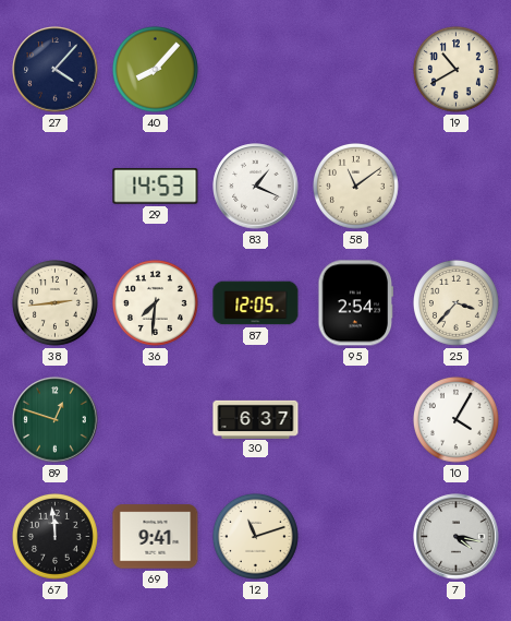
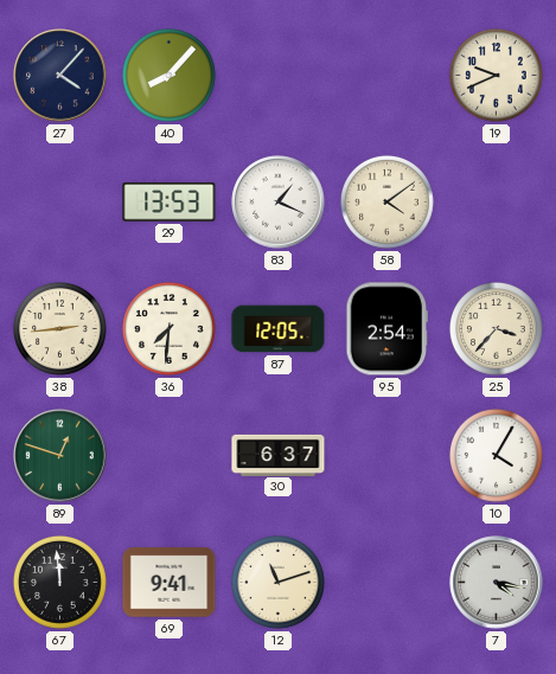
19: 10:40 -> 9:41
29: 14:53 -> 13:53
58: 11:09 -> 4:09
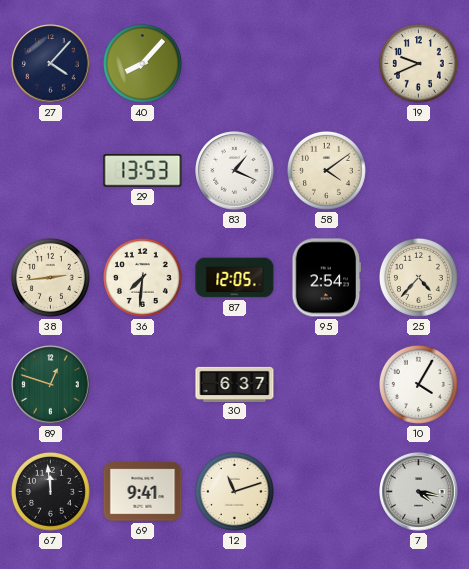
25: 3:37 -> 4:37
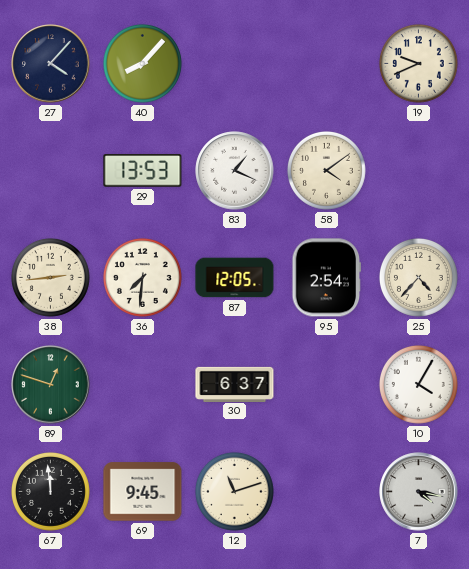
69: 9:41 -> 9:45
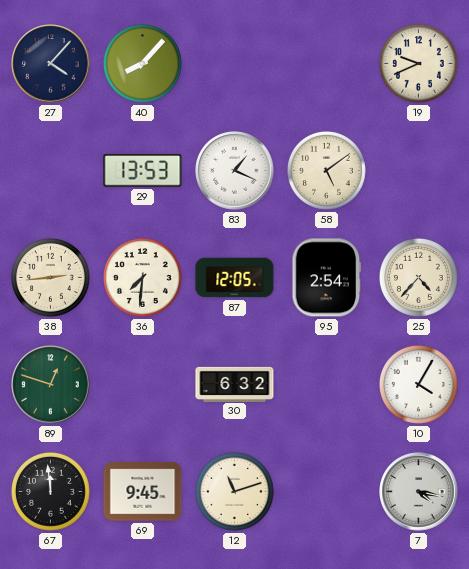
58: 4:09 -> 5:09
30: 6:37 -> 6:32
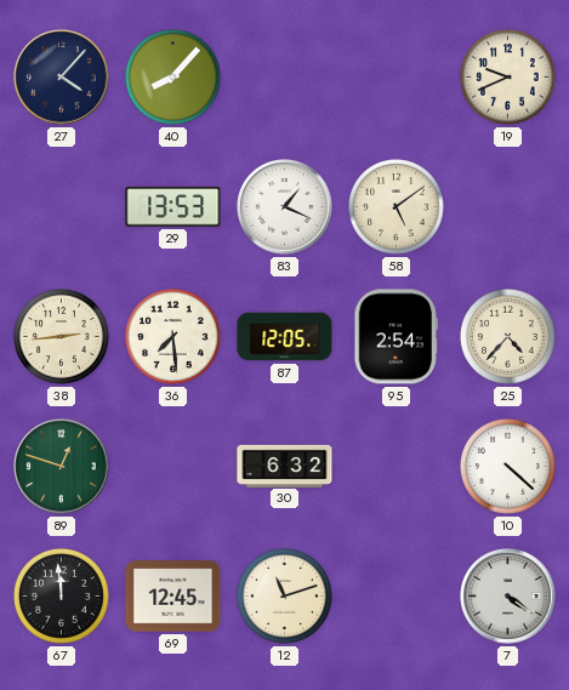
36: 7:31 -> 7:29
10: 4:05 -> 4:22
69: 9:45 -> 12:45
7: 4:17 -> 4:21
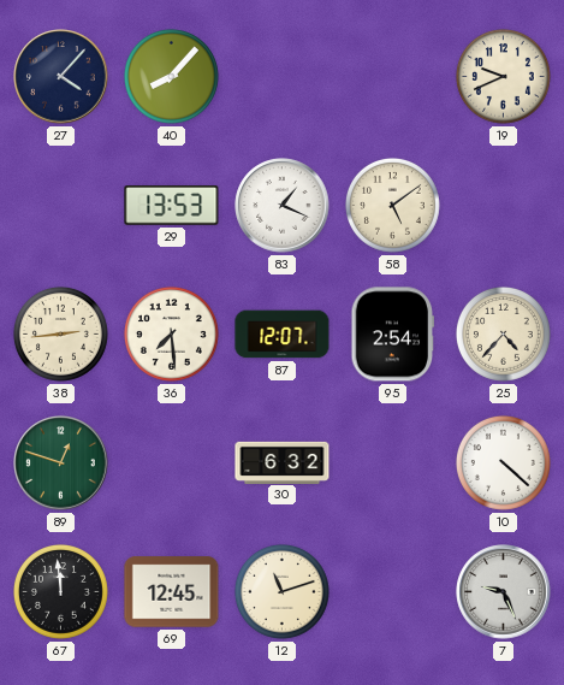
87: 12:05 -> 12:07
7: 4:21 -> 9:26
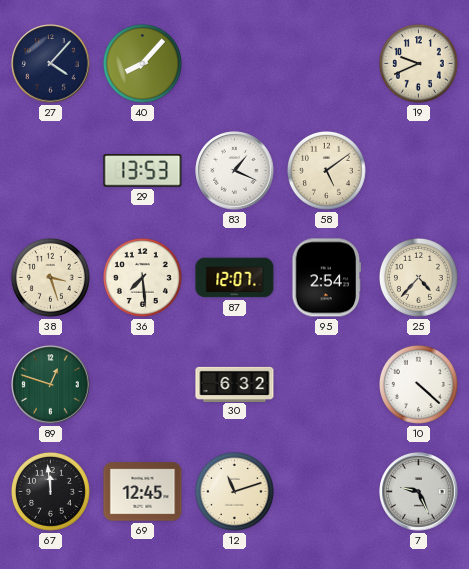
38: 2:44 -> 3:27
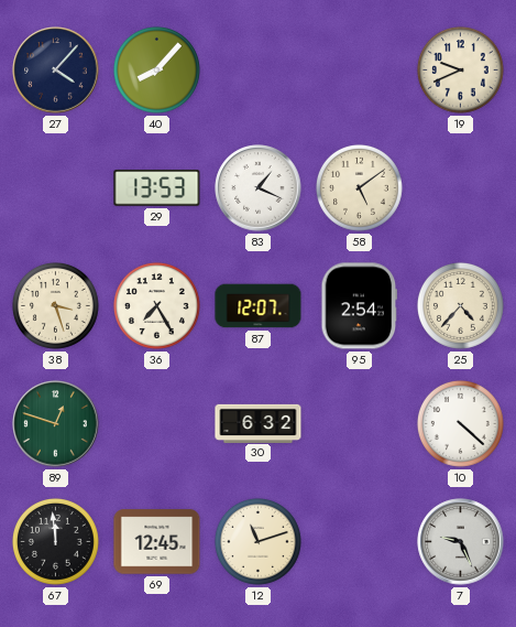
36: 7:29 -> 7:25
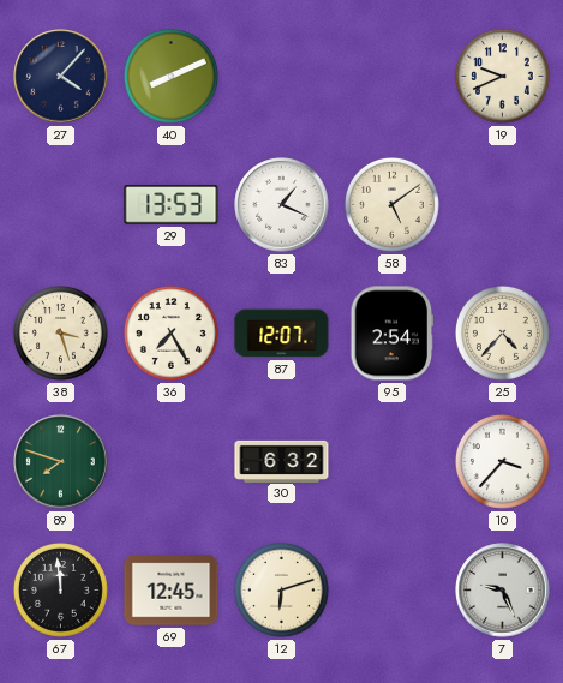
40: 8:07 -> 8:11
89: 12:48 -> 7:48
10: 4:22 -> 3:37
12: 11:12 -> 6:12
